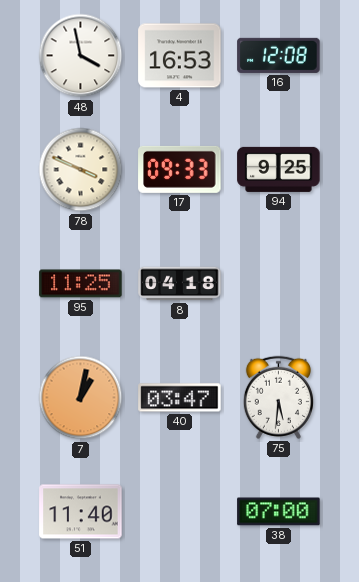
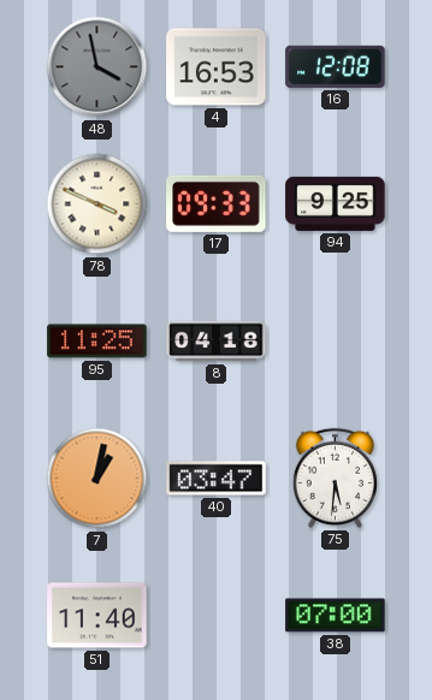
48 dial: white -> grey
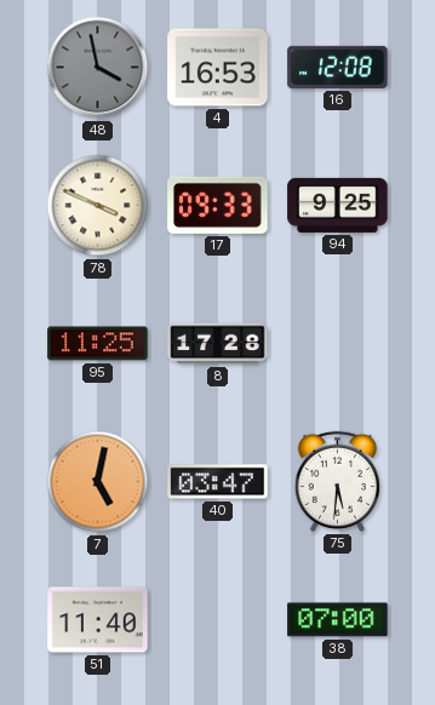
8: 04:18 -> 17:28
7: 1:02 -> 5:02
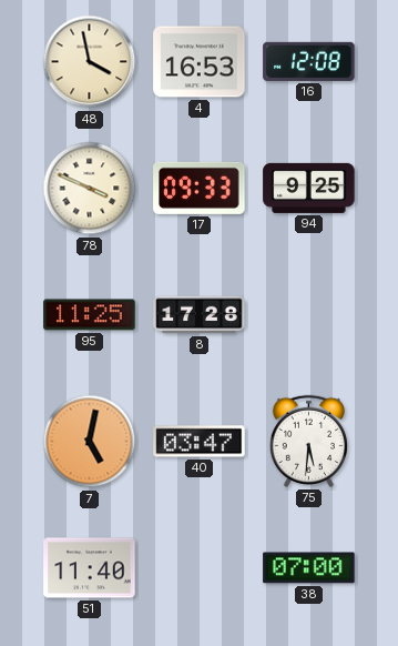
48 dial: grey -> cream
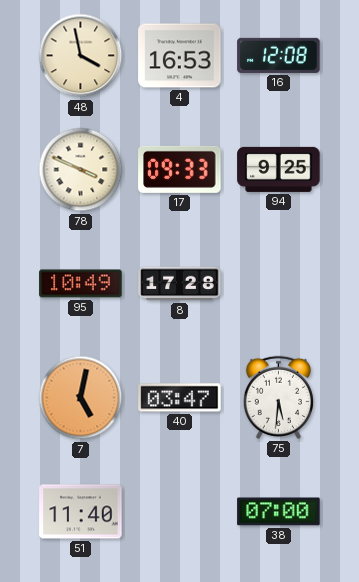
95: 11:25 -> 10:49
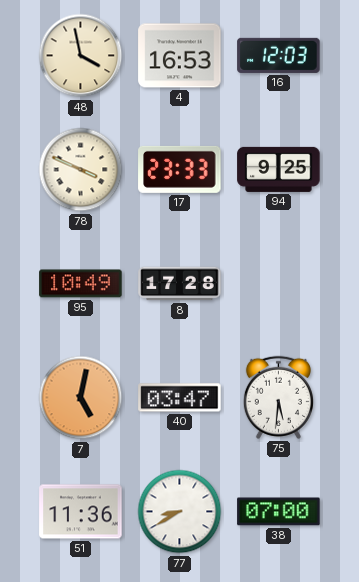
16: 12:08 -> 12:03
17: 09:33 -> 23:33
51: 11:40 -> 11:36
77: none -> 8:40
